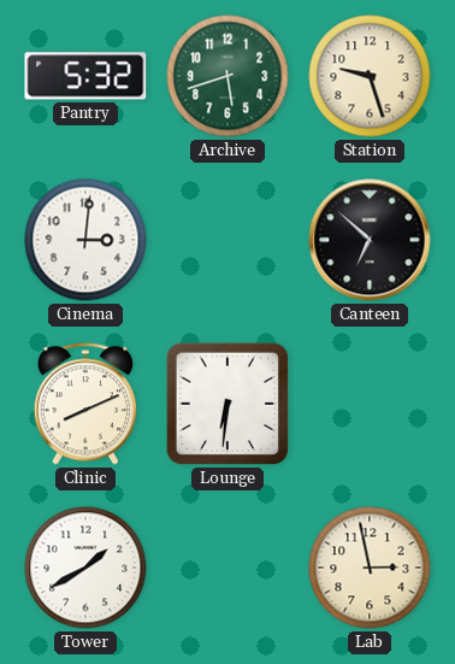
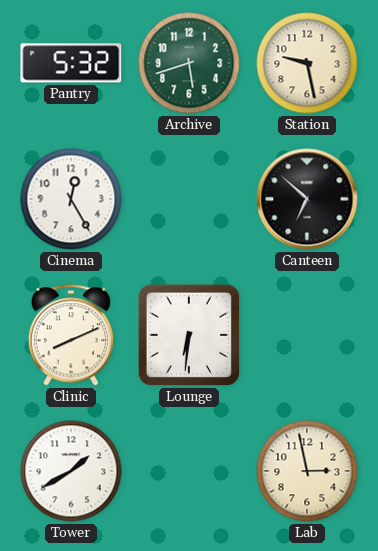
Station: 9:27 -> 9:28
Cinema: 3:01 -> 12:25
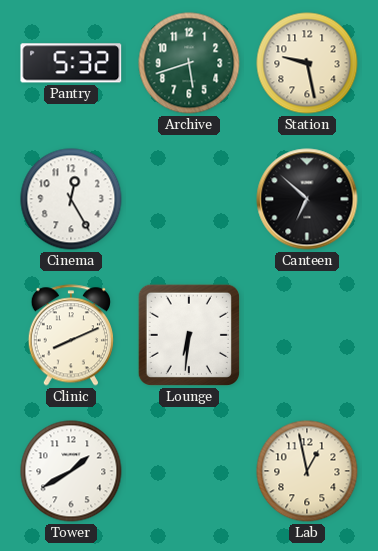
Lab: 2:58 -> 12:58
